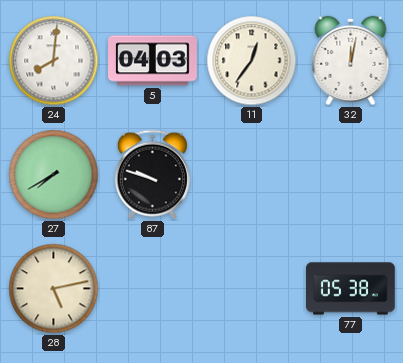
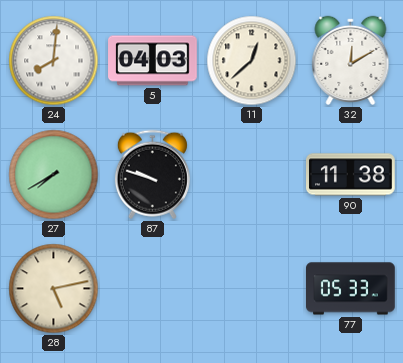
11: 12:36 -> 12:38
32: 12:02 -> 12:10
90: none -> 11:38
77: 05:38 -> 05:33
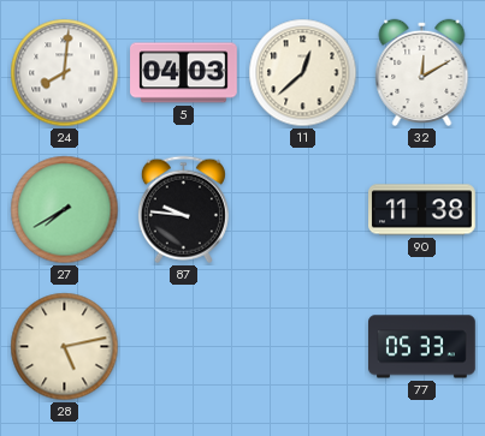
87: 9:48 -> 9:46
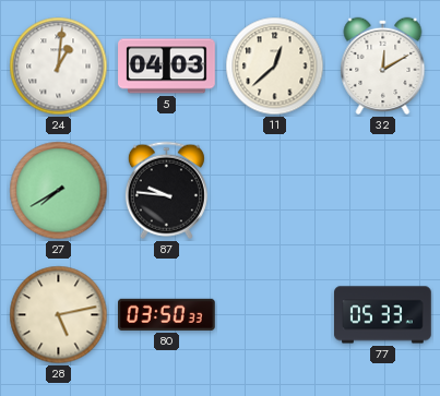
24: 8:01 -> 1:01
90: 11:38 -> none
80: none -> 03:50
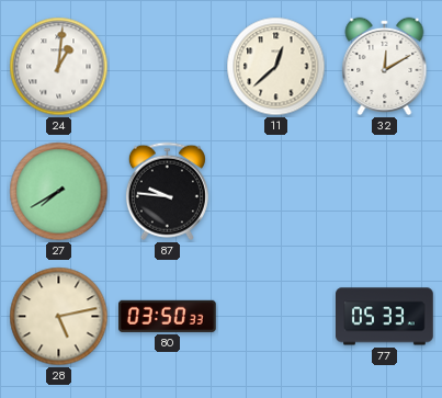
5: 04:03 -> none
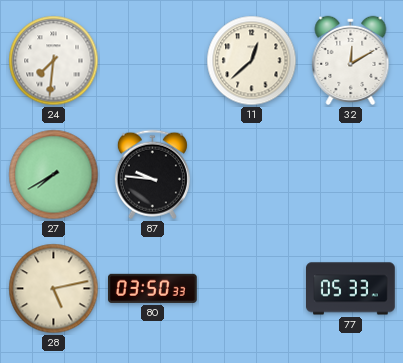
24: 1:01 -> 7:31
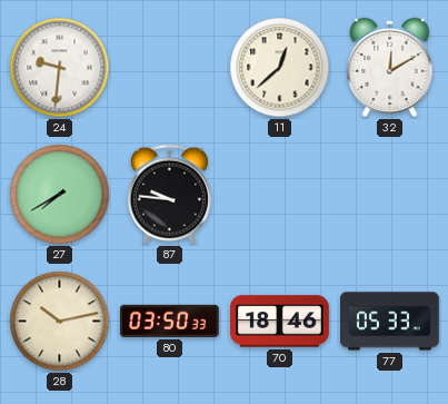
24: 7:31 -> 9:31
28: 5:13 -> 10:13
70: none -> 18:46
